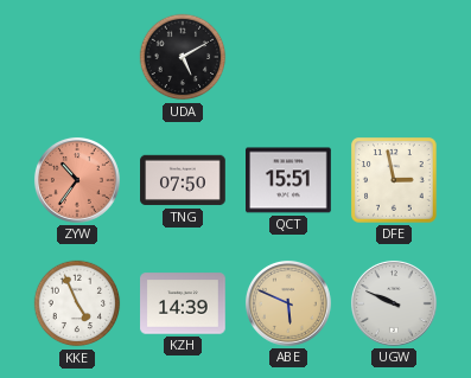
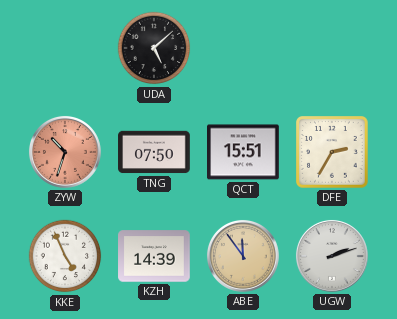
UDA: 5:10 -> 5:08
ZYW: 10:36 -> 10:33
DFE: 2:58 -> 2:35
ABE: 5:49 -> 11:54
UGW: 9:49 -> 2:12
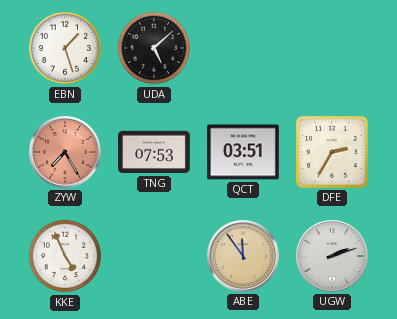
EBN: none -> 1:27
ZYW: 10:33 -> 7:25
TNG: 07:50 -> 07:53
QCT: 15:51 -> 03:51
KZH: 14:39 -> none
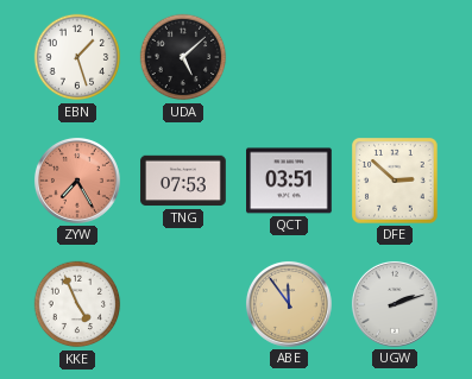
DFE: 2:35 -> 2:52
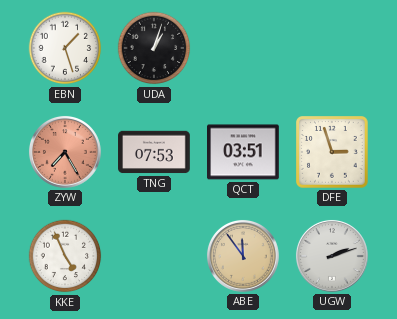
UDA: 5:08 -> 1:03
DFE: 2:52 -> 2:57
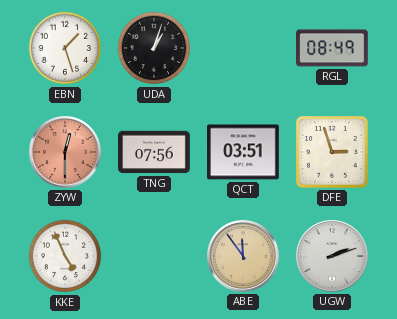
RGL: none -> 08:49
ZYW: 7:25 -> 12:30
TNG: 07:53 -> 07:56
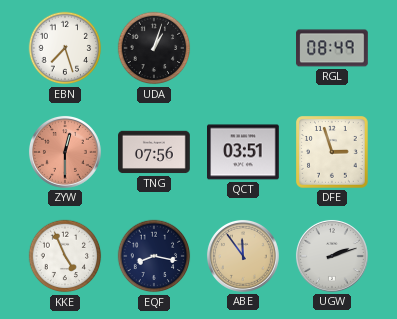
EBN: 1:27 -> 7:27
EQF: none -> 8:17
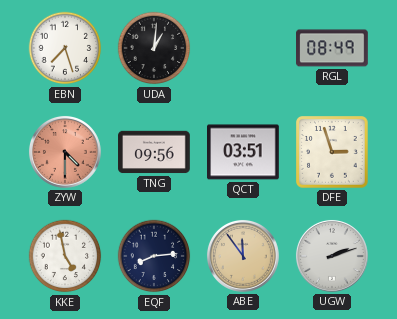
UDA: 1:03 -> 1:01
ZYW: 12:30 -> 4:30
TNG: 07:56 -> 09:56
KKE: 4:56 -> 4:58
EQF: 8:17 -> 8:14
